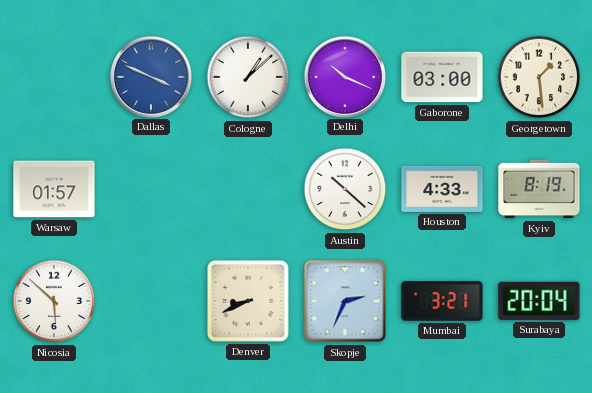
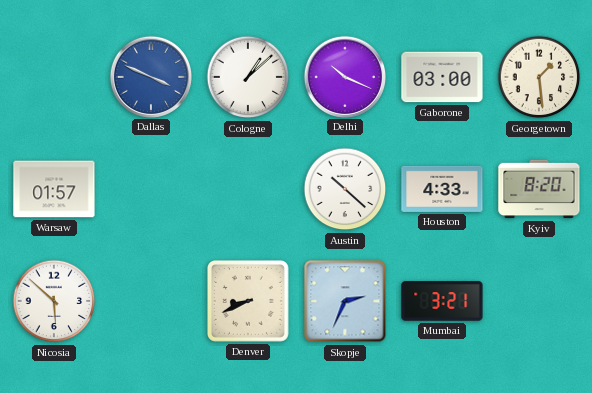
Kyiv: 8:19 -> 8:20
Surabaya: 20:04 -> none
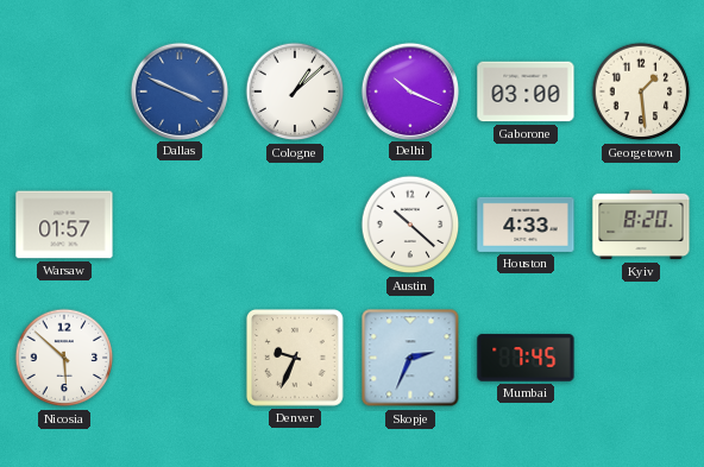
Denver: 8:41 -> 9:34
Mumbai: 3:21 -> 7:45
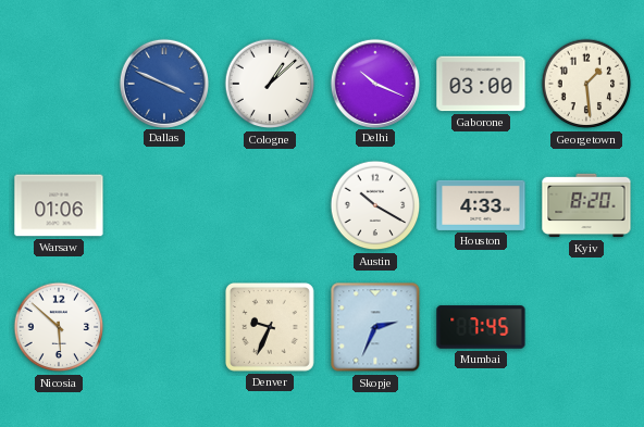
Warsaw: 01:57 -> 01:06
Austin: 10:22 -> 10:20
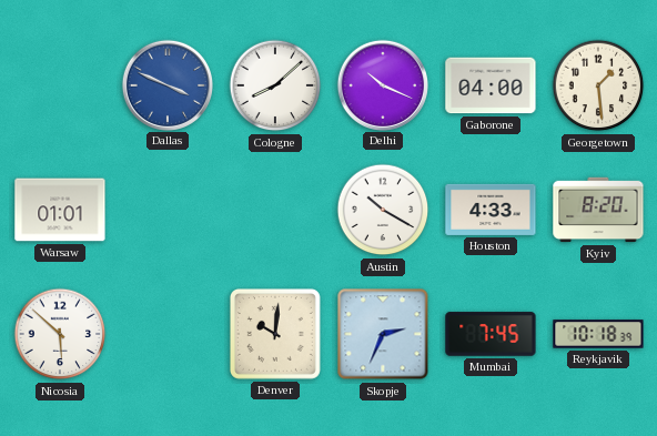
Cologne: 1:08 -> 8:08
Gaborone: 03:00 -> 04:00
Warsaw: 01:06 -> 01:01
Denver: 9:34 -> 10:01
Reykjavik: none -> 10:18
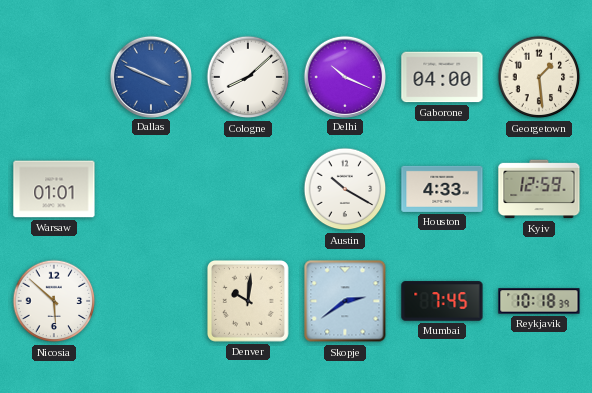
Kyiv: 8:20 -> 12:59
Skopje: 2:34 -> 2:39
